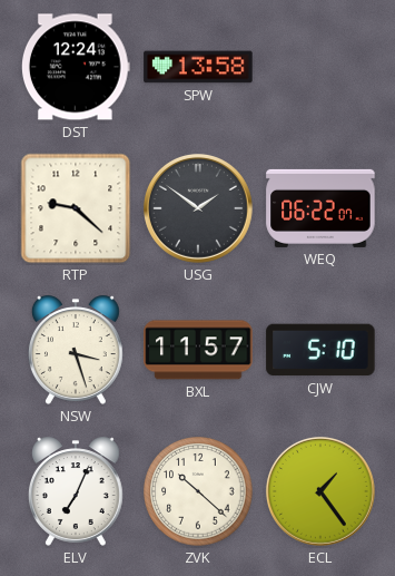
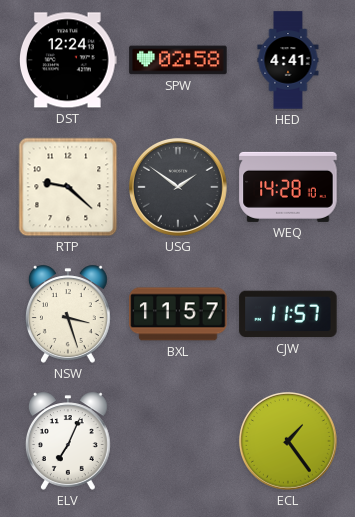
SPW: 13:58 -> 02:58
HED: none -> 4:41
WEQ: 06:22 -> 14:28
CJW: 5:10 -> 11:57
ZVK: 10:22 -> none
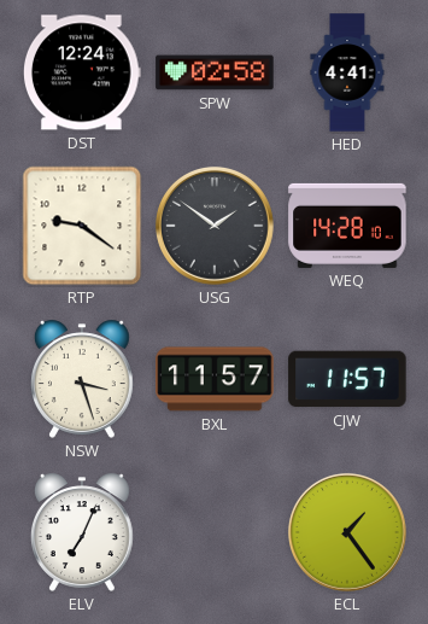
RTP: 9:22 -> 9:21
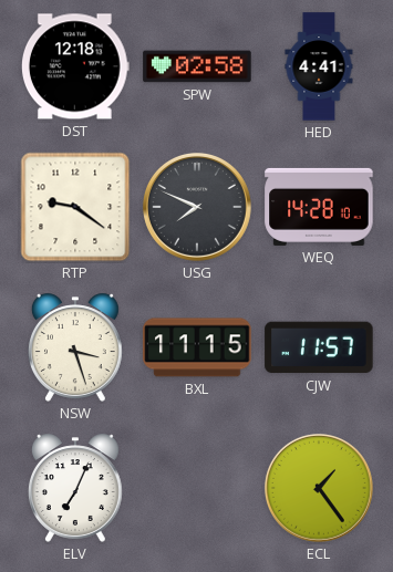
DST: 12:24 -> 12:18
USG: 1:51 -> 7:49
BXL: 11:57 -> 11:15
